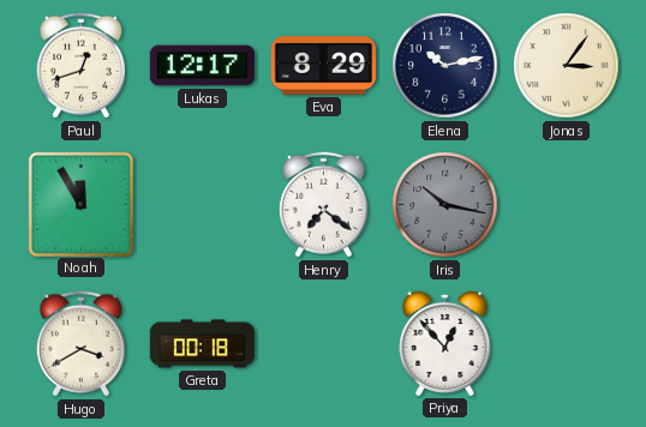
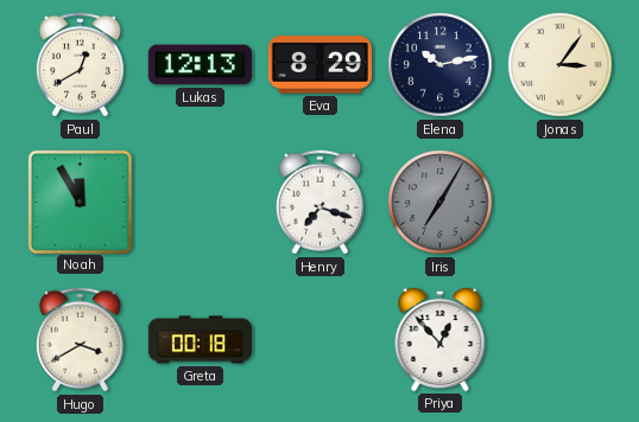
Paul: 12:42 -> 12:40
Lukas: 12:17 -> 12:13
Henry: 7:21 -> 7:18
Iris: 10:17 -> 7:05
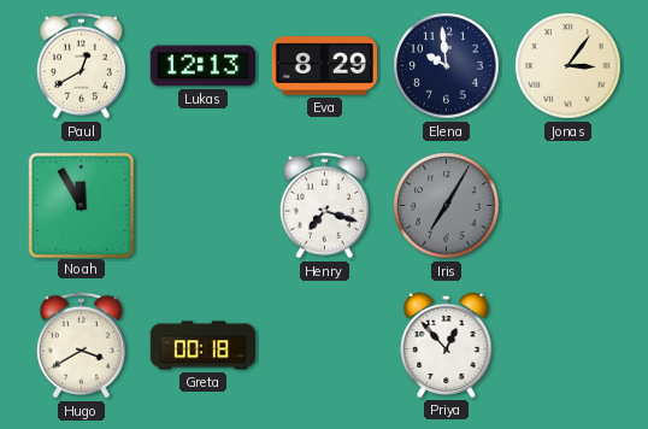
Elena: 10:13 -> 9:59
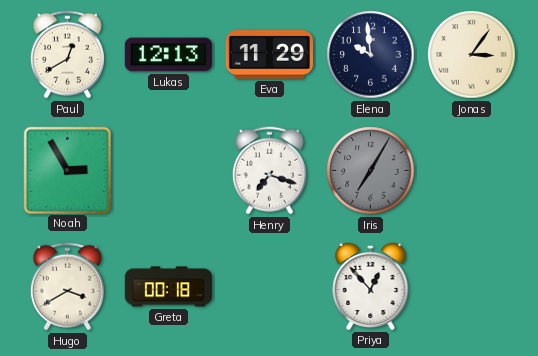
Eva: 8:29 -> 11:29
Noah: 11:55 -> 2:55
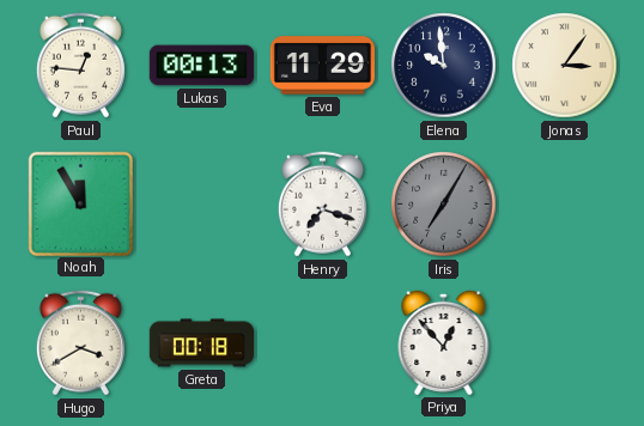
Paul: 12:40 -> 12:46
Lukas: 12:13 -> 00:13
Noah: 2:55 -> 11:55
